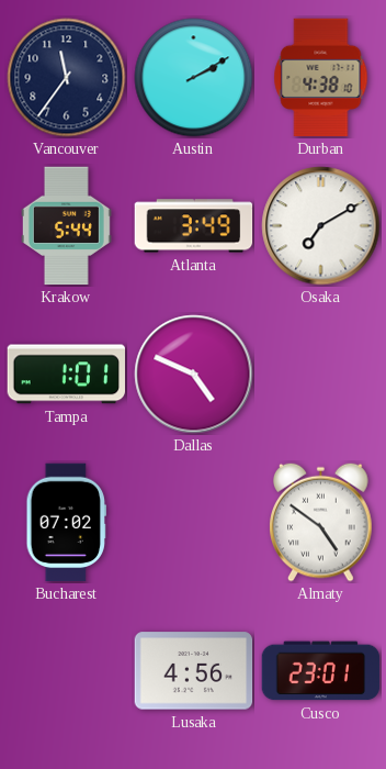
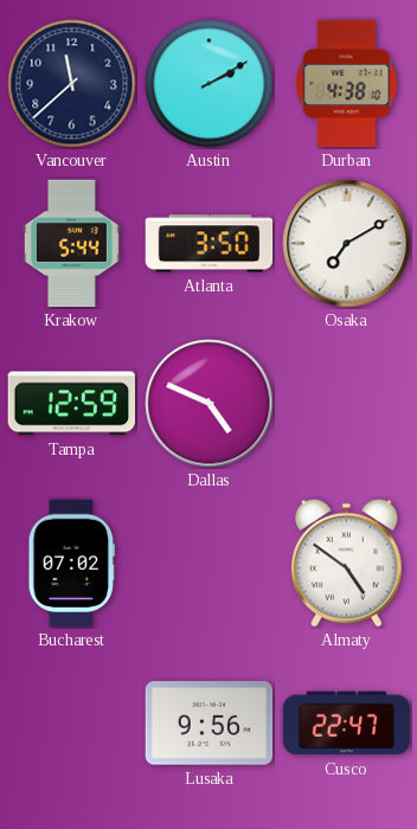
Vancouver: 11:36 -> 11:38
Atlanta: 3:49 -> 3:50
Tampa: 1:01 -> 12:59
Lusaka: 4:56 -> 9:56
Cusco: 23:01 -> 22:47
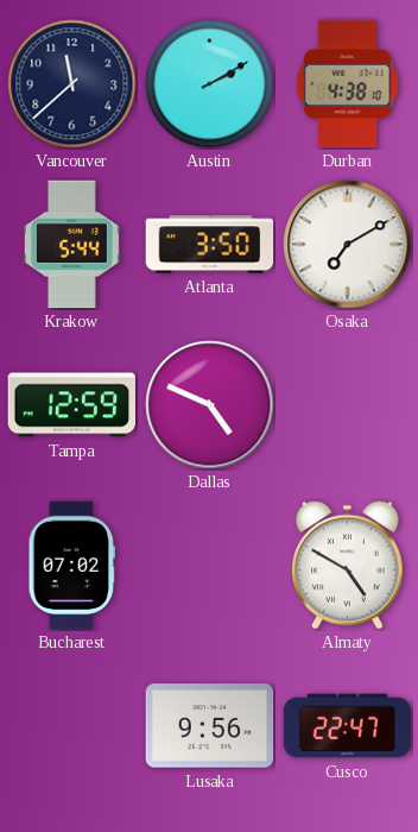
Almaty: 4:51 -> 4:50
